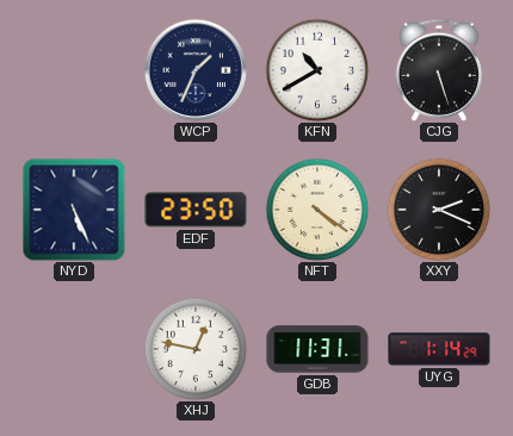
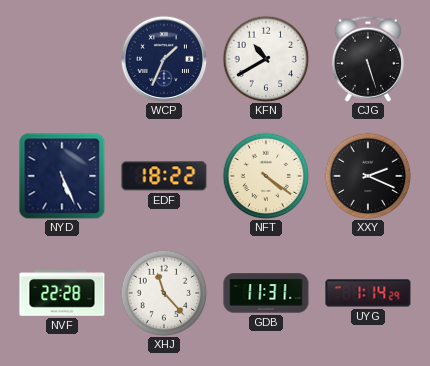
EDF: 23:50 -> 18:22
NVF: none -> 22:28
XHJ: 12:47 -> 11:23
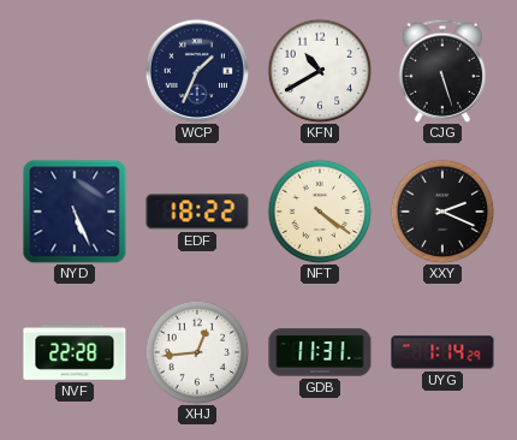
XHJ: 11:23 -> 12:44
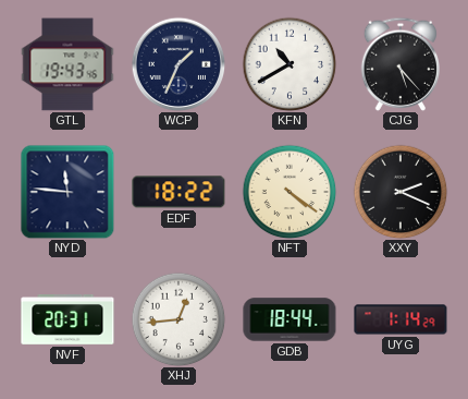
GTL: none -> 19:43
CJG: 5:27 -> 5:23
NYD: 5:26 -> 11:46
NVF: 22:28 -> 20:31
GDB: 11:31 -> 18:44
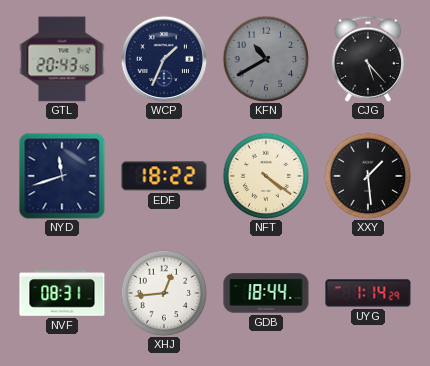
GTL: 19:43 -> 20:43
KFN dial: white -> grey
NYD: 11:46 -> 11:42
XXY: 2:19 -> 1:29
NVF: 20:31 -> 08:31
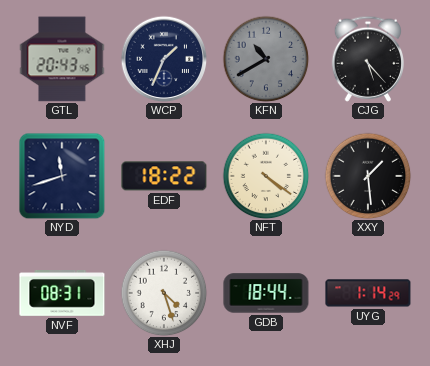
XHJ: 12:44 -> 4:27
